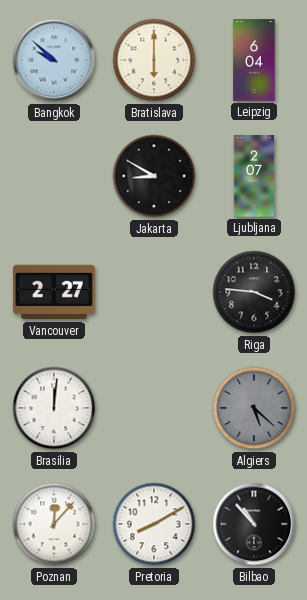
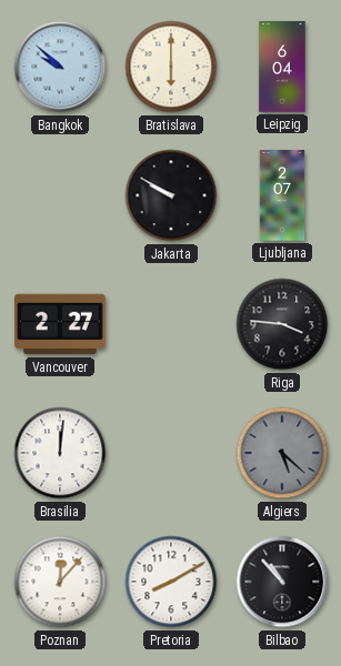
Jakarta: 8:50 -> 9:50
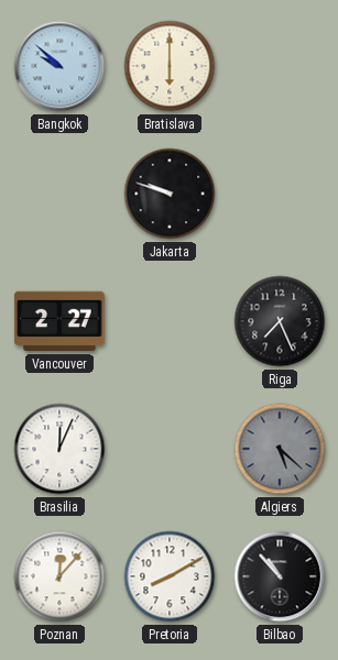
Leipzig: 6:04 -> none
Jakarta: 9:50 -> 9:48
Ljubljana: 2:07 -> none
Riga: 3:46 -> 7:26
Brasilia: 12:01 -> 12:04
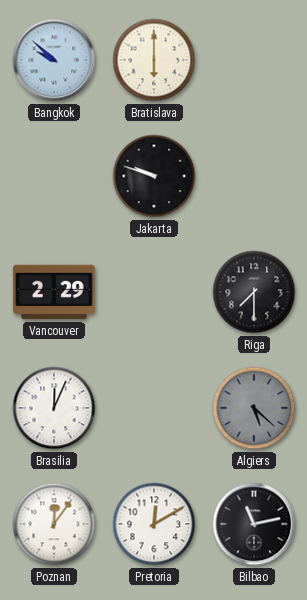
Vancouver: 2:27 -> 2:29
Riga: 7:26 -> 7:30
Poznan: 12:07 -> 12:06
Pretoria: 8:10 -> 12:10
Bilbao: 10:53 -> 11:13
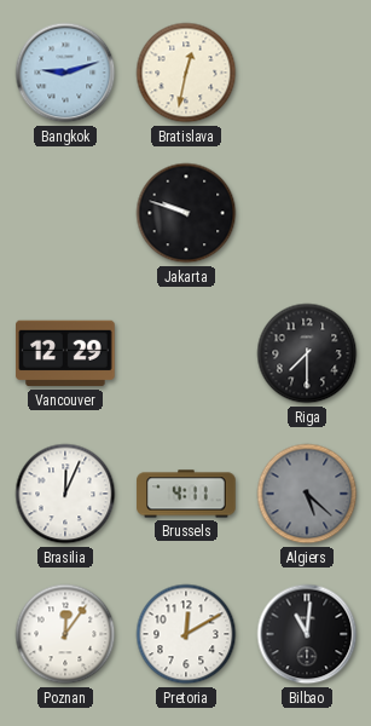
Bangkok: 9:52 -> 9:12
Bratislava: 6:00 -> 12:32
Vancouver: 2:29 -> 12:29
Brussels: none -> 4:11
Bilbao: 11:13 -> 11:01
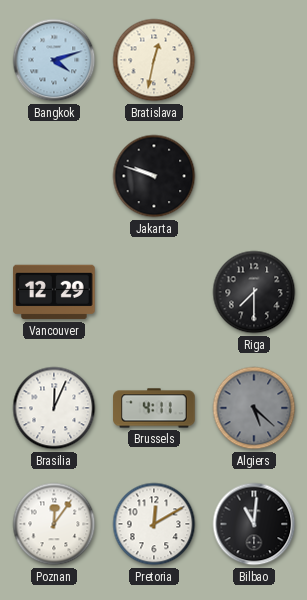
Bangkok: 9:12 -> 4:12
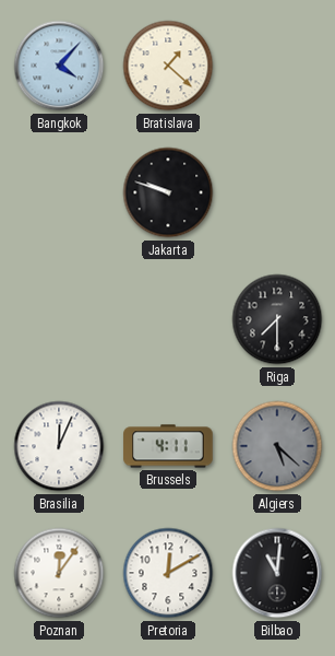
Bangkok: 4:12 -> 4:07
Bratislava: 12:32 -> 1:22
Vancouver: 12:29 -> none
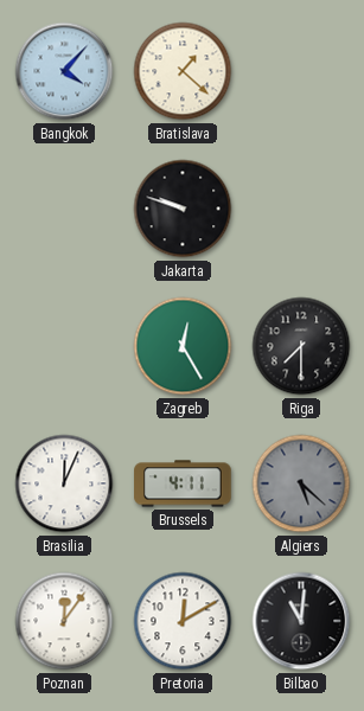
Zagreb: none -> 12:25
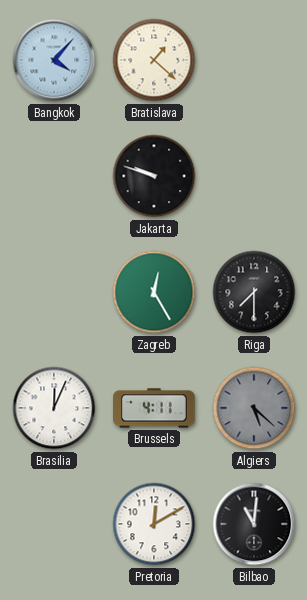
Poznan: 12:06 -> none
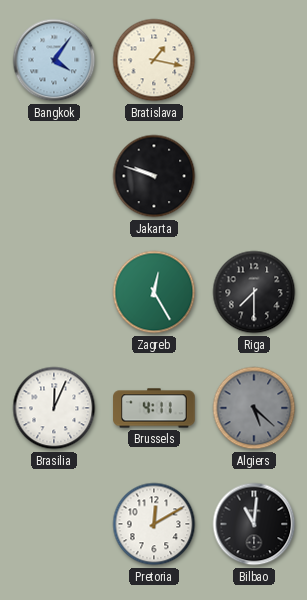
Bangkok: 4:07 -> 4:06
Bratislava: 1:22 -> 1:17
